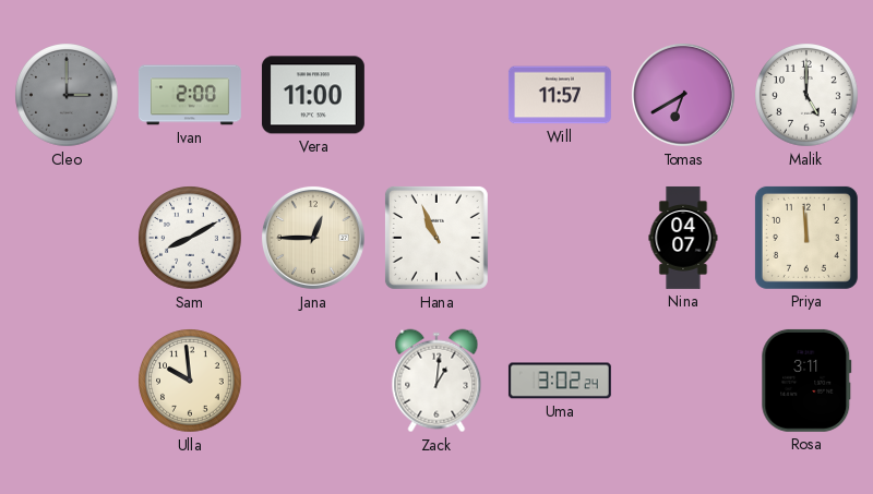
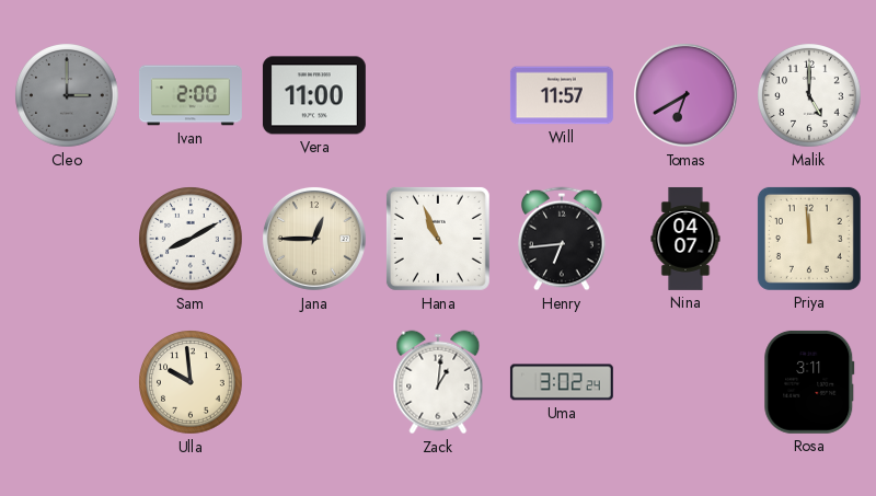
Henry: none -> 6:44
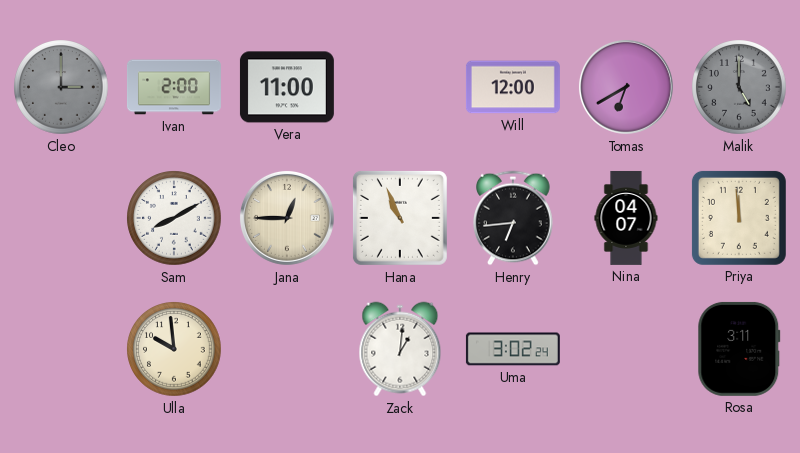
Will: 11:57 -> 12:00
Malik dial: white -> grey
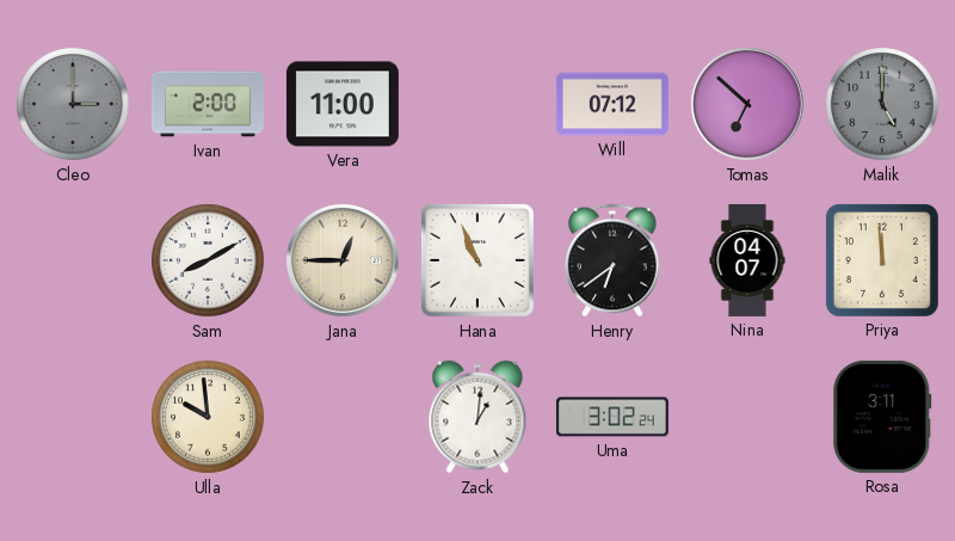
Will: 12:00 -> 07:12
Tomas: 6:40 -> 6:52
Henry: 6:44 -> 6:39
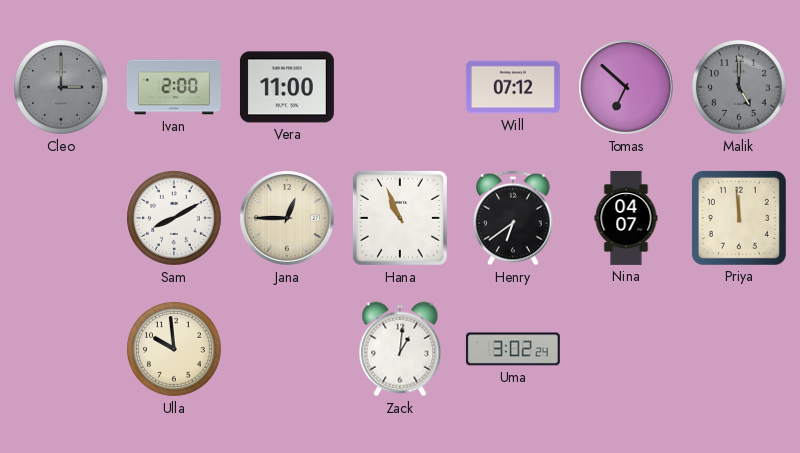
Rosa: 3:11 -> none
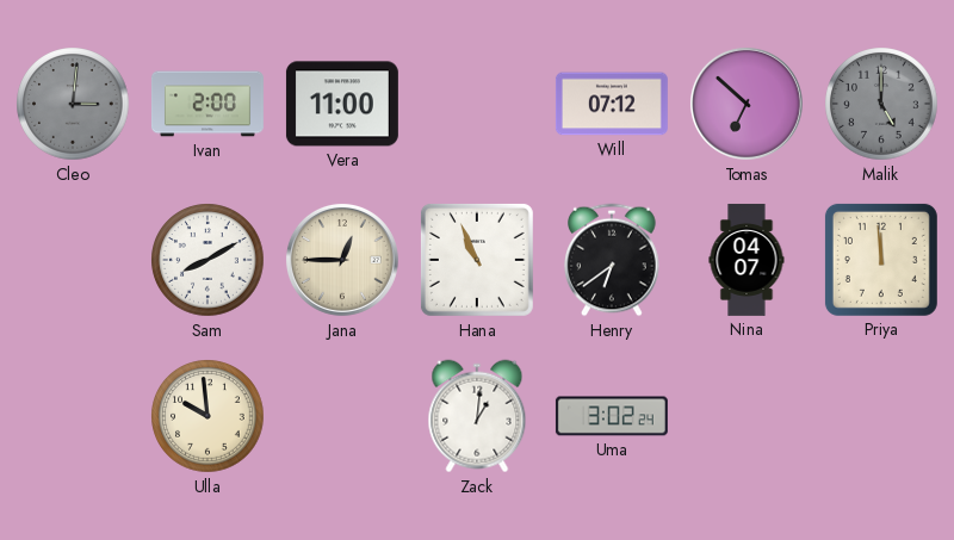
Cleo: 3:00 -> 3:01
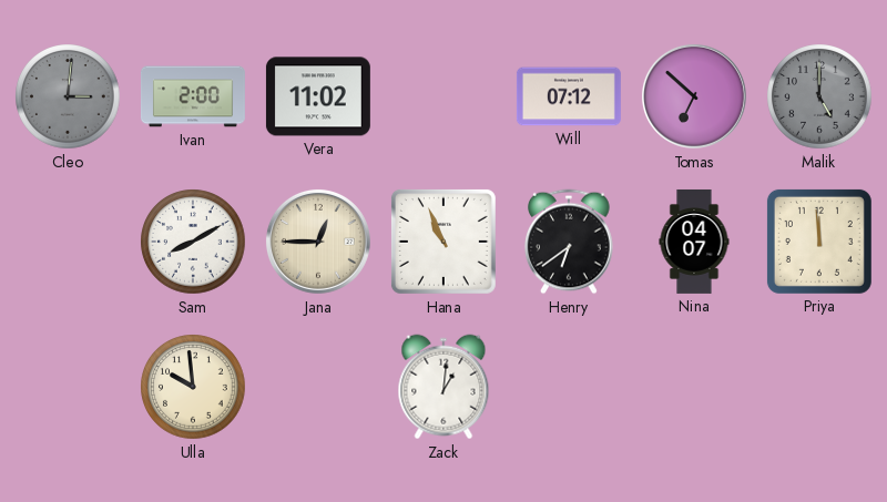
Vera: 11:00 -> 11:02
Uma: 3:02 -> none
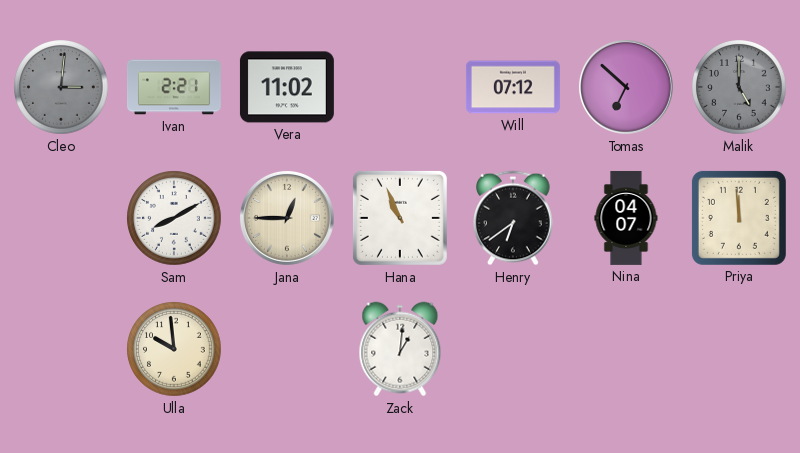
Ivan: 2:00 -> 2:21
